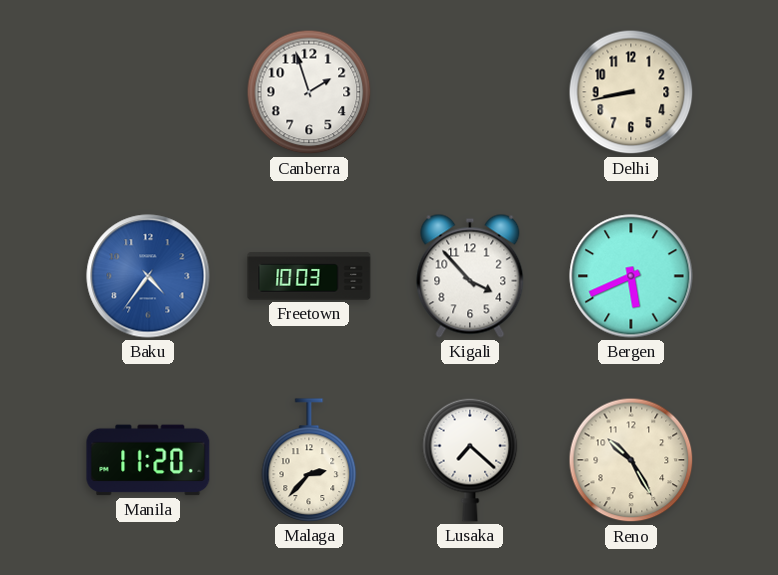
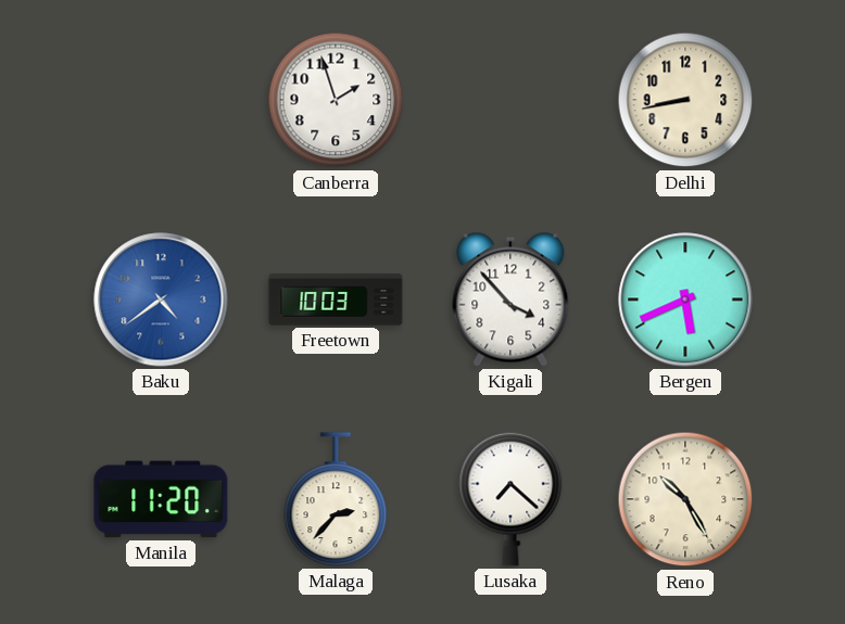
Baku: 4:36 -> 4:39
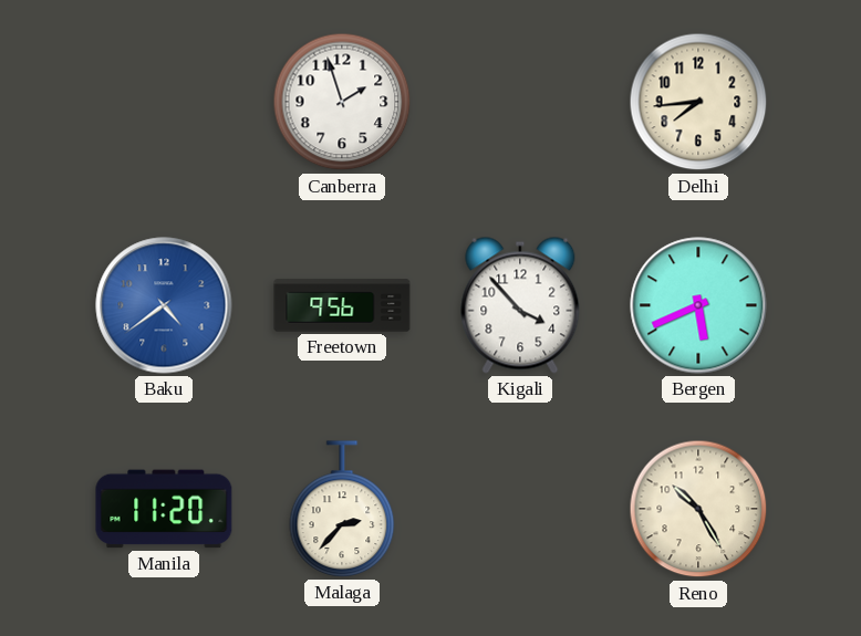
Delhi: 8:43 -> 7:44
Freetown: 10:03 -> 9:56
Lusaka: 7:22 -> none
